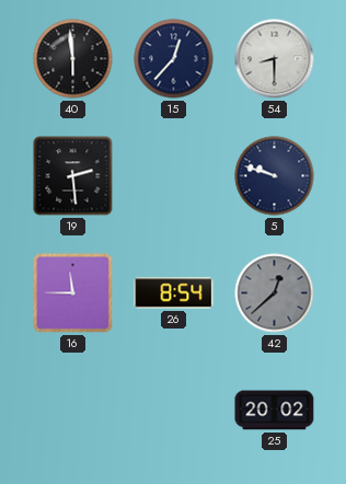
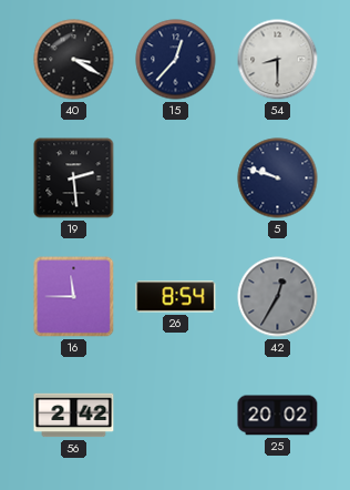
40: 5:59 -> 3:20
42: 12:38 -> 12:35
56: none -> 2:42
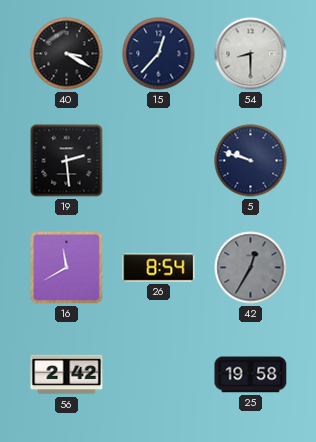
16: 11:45 -> 11:40
25: 20:02 -> 19:58
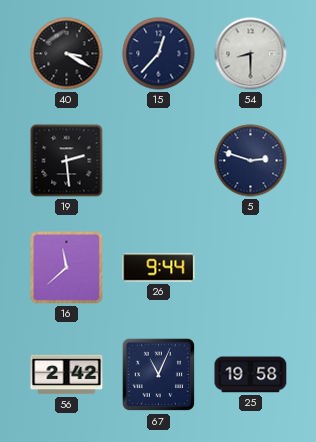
5: 9:48 -> 2:48
16: 11:40 -> 11:38
26: 8:54 -> 9:44
42: 12:35 -> none
67: none -> 11:04
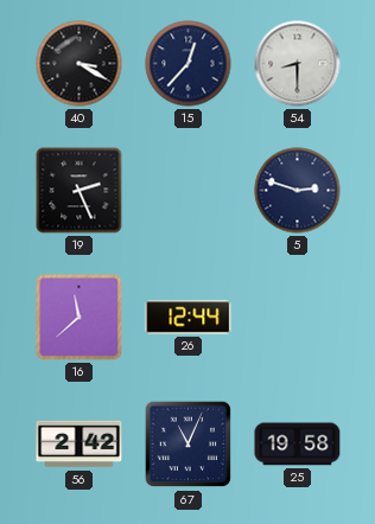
19: 2:29 -> 2:26
26: 9:44 -> 12:44
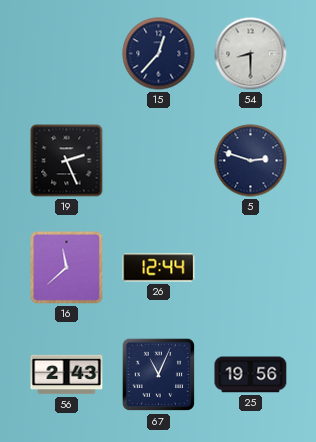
40: 3:20 -> none
56: 2:42 -> 2:43
25: 19:58 -> 19:56
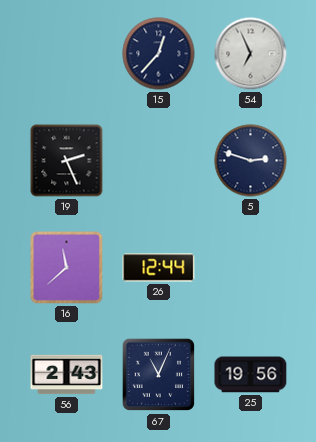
54: 8:30 -> 6:56
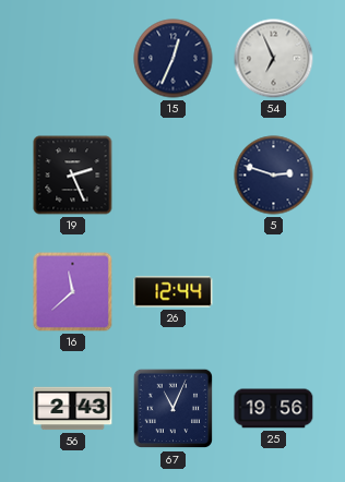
15: 12:37 -> 12:34
